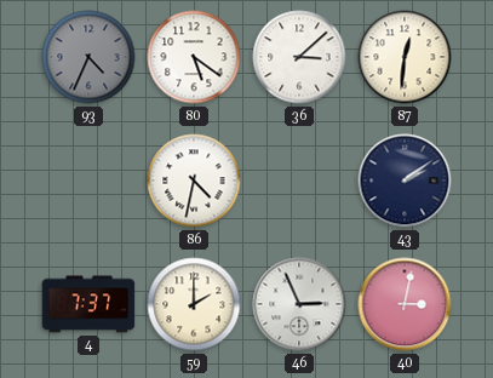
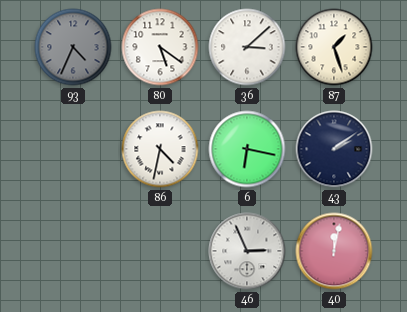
87: 12:31 -> 1:27
6: none -> 6:17
4: 7:37 -> none
59: 2:00 -> none
40: 3:02 -> 12:02
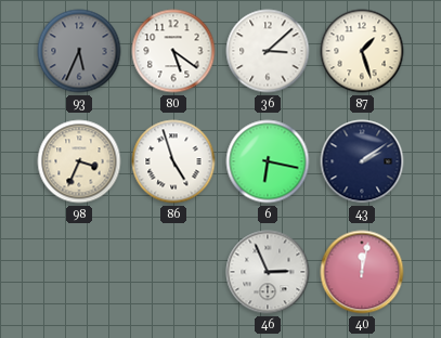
93: 4:34 -> 5:34
98: none -> 3:34
86: 4:32 -> 4:57
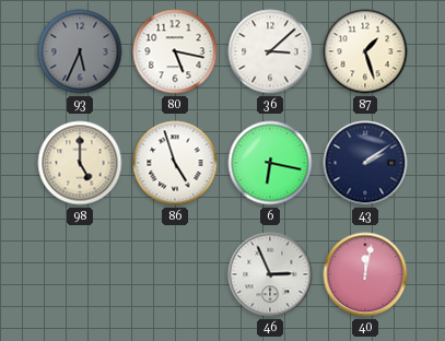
80: 5:21 -> 5:17
98: 3:34 -> 5:00
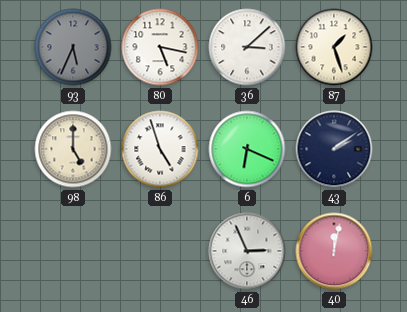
6: 6:17 -> 6:19
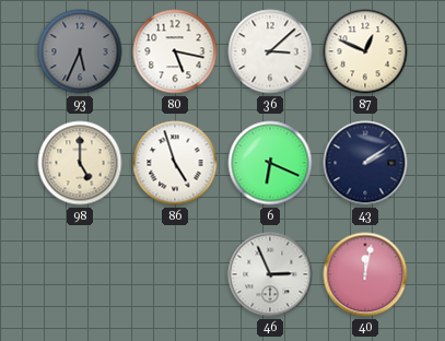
87: 1:27 -> 12:49
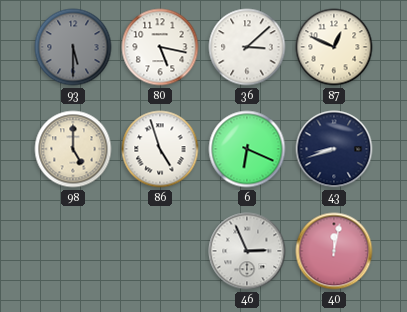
93: 5:34 -> 5:30
43: 2:09 -> 8:42
